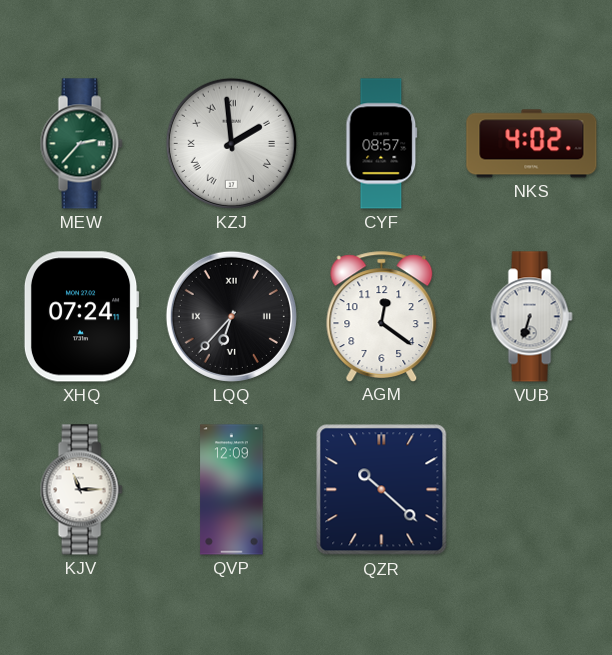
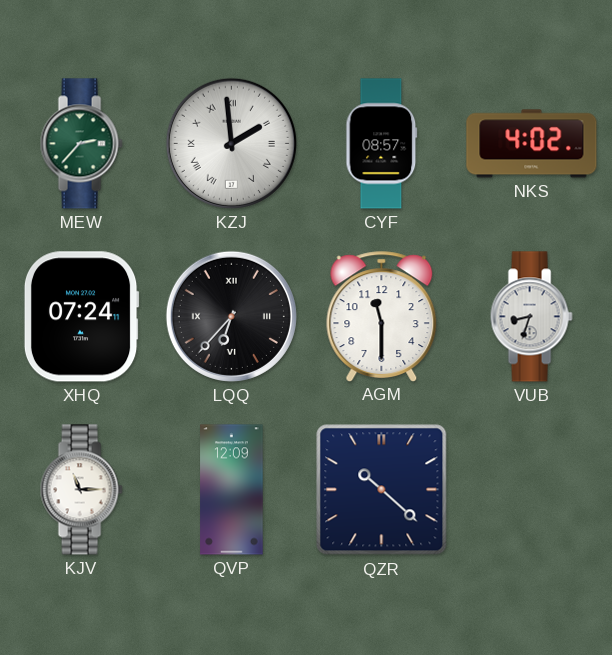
AGM: 12:21 -> 11:30
VUB: 6:33 -> 8:33
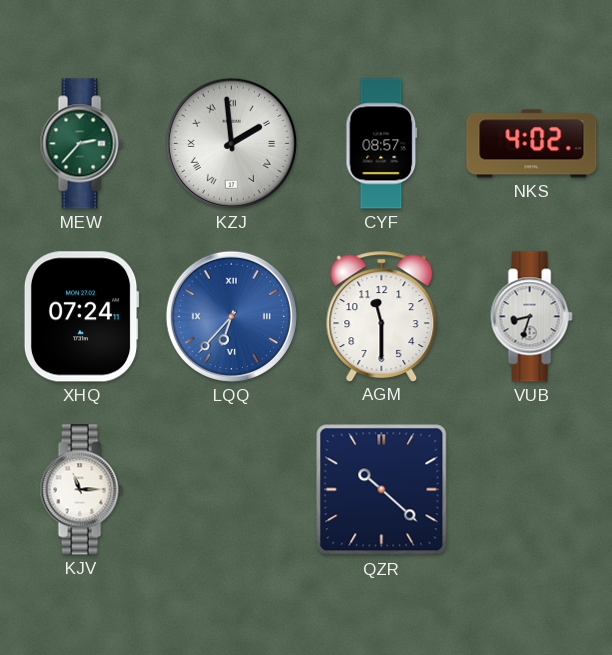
LQQ dial: black -> blue
QVP: 12:09 -> none
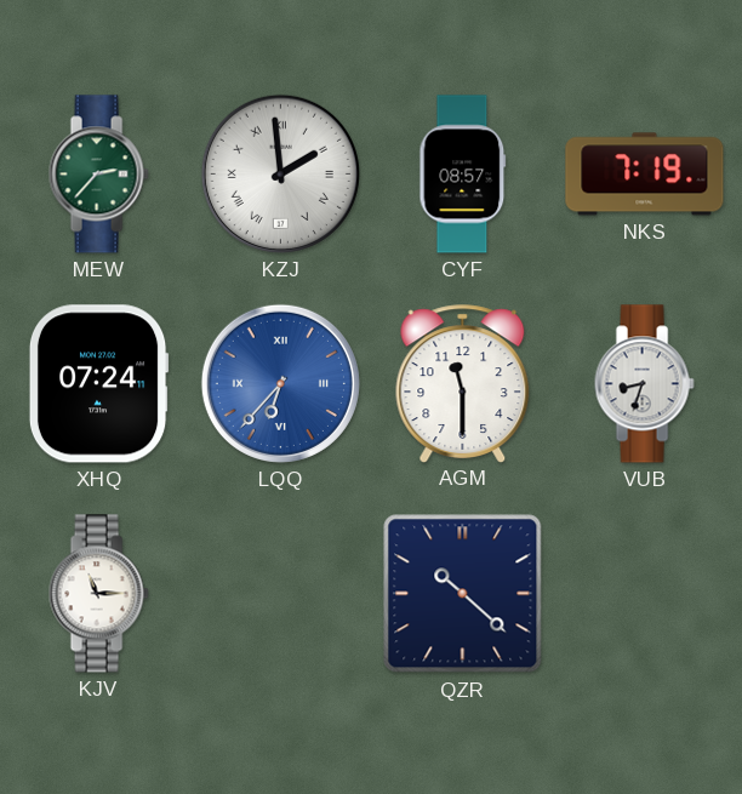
NKS: 4:02 -> 7:19
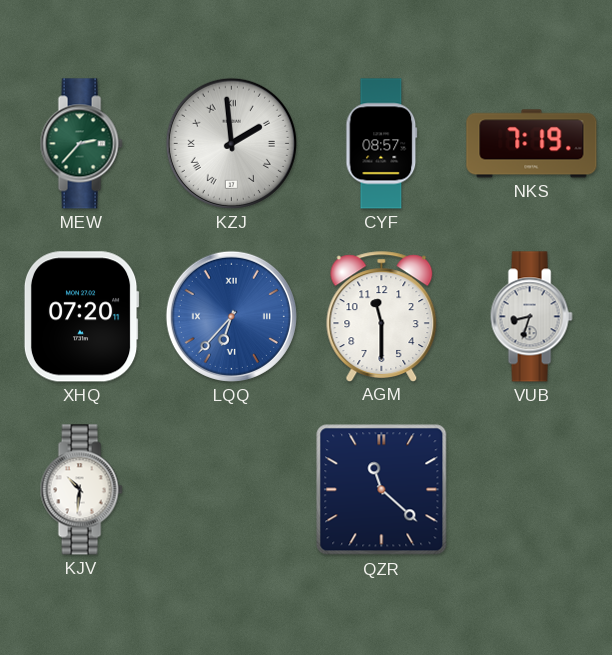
XHQ: 07:24 -> 07:20
KJV: 11:15 -> 10:31
QZR: 10:22 -> 11:22
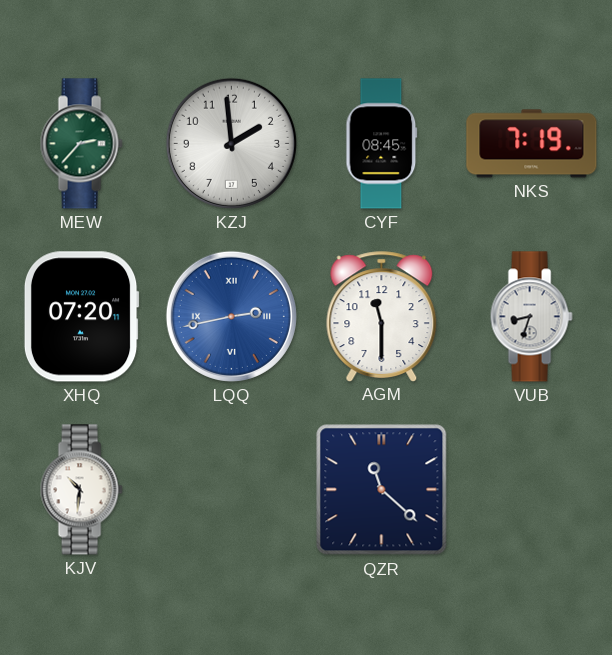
KZJ numerals: Roman -> Arabic
CYF: 08:57 -> 08:45
LQQ: 6:37 -> 2:43
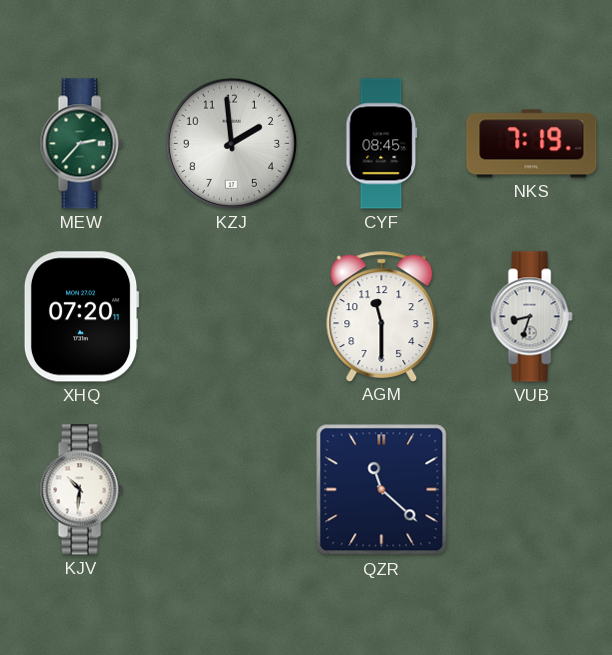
LQQ: 2:43 -> none
